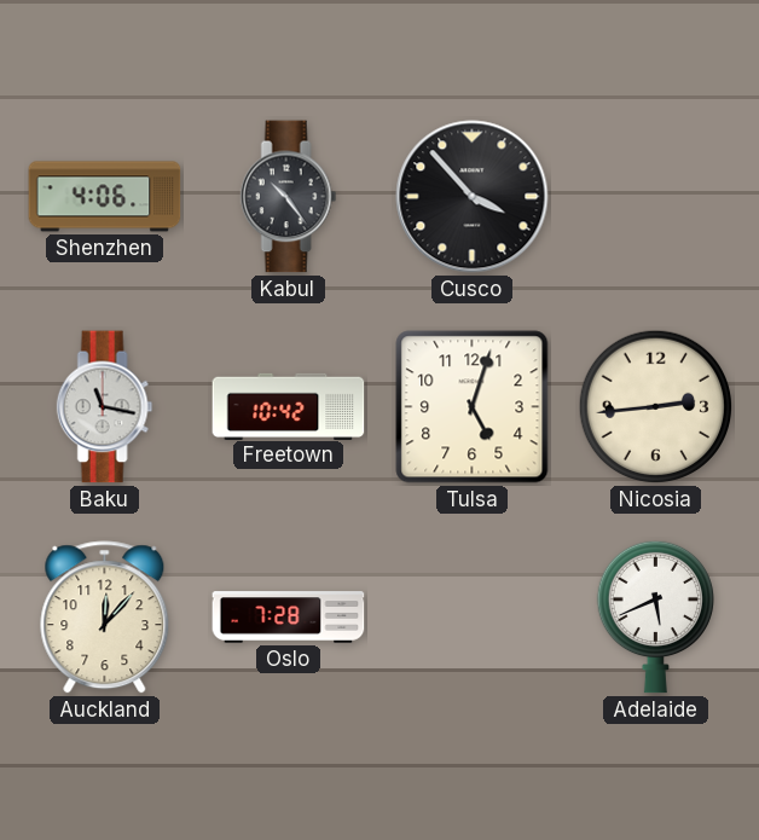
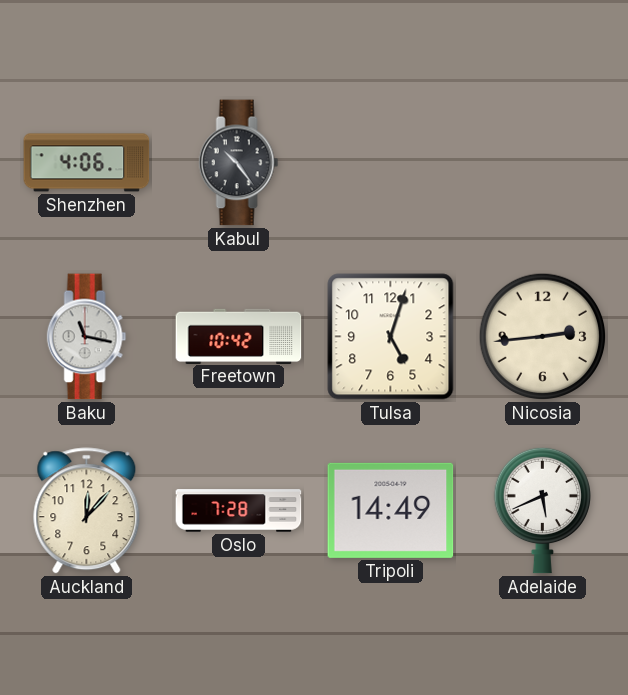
Cusco: 3:53 -> none
Tripoli: none -> 14:49
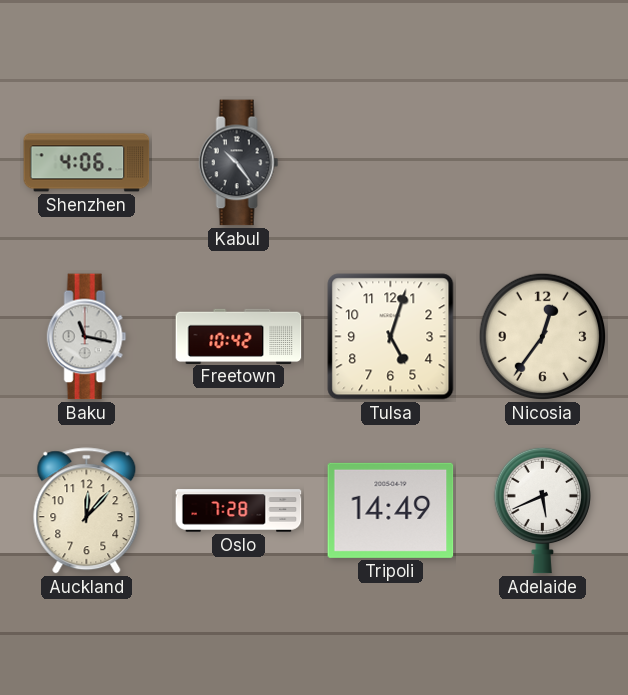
Nicosia: 2:44 -> 12:36
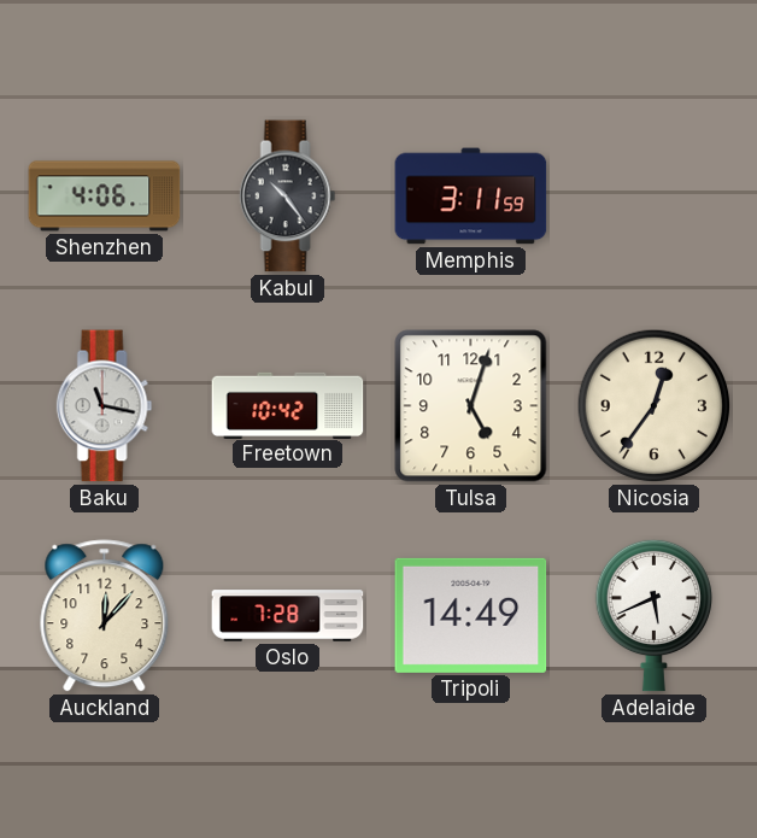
Memphis: none -> 3:11
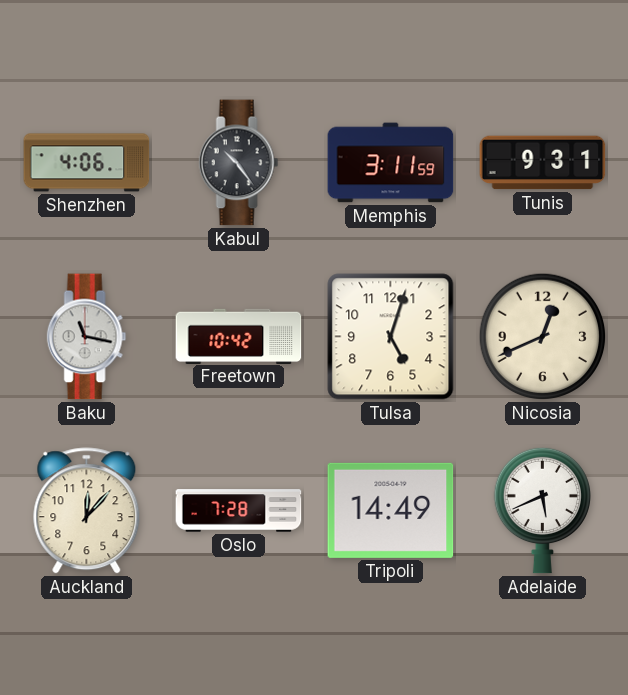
Tunis: none -> 9:31
Nicosia: 12:36 -> 12:41
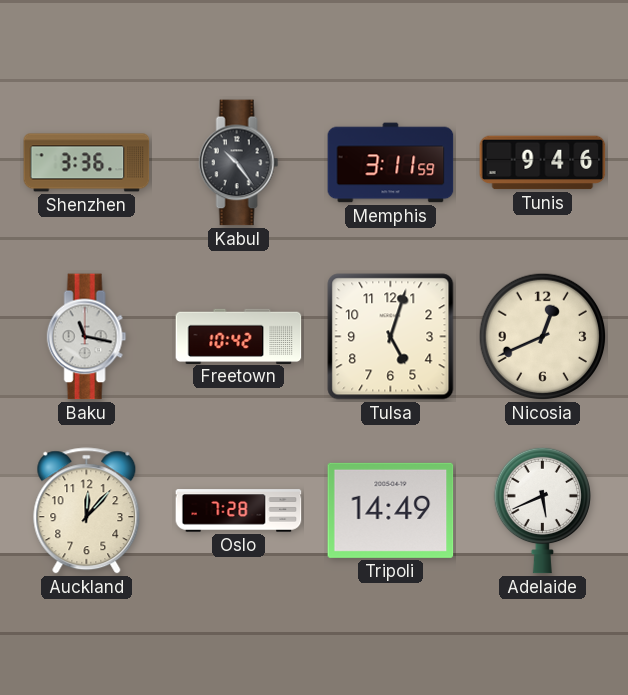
Shenzhen: 4:06 -> 3:36
Tunis: 9:31 -> 9:46
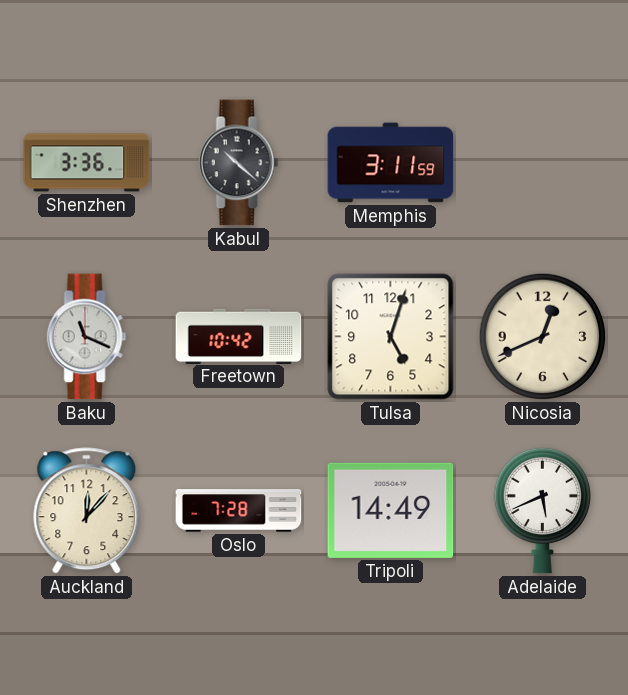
Kabul: 10:24 -> 10:22
Tunis: 9:46 -> none
Baku: 11:17 -> 11:19
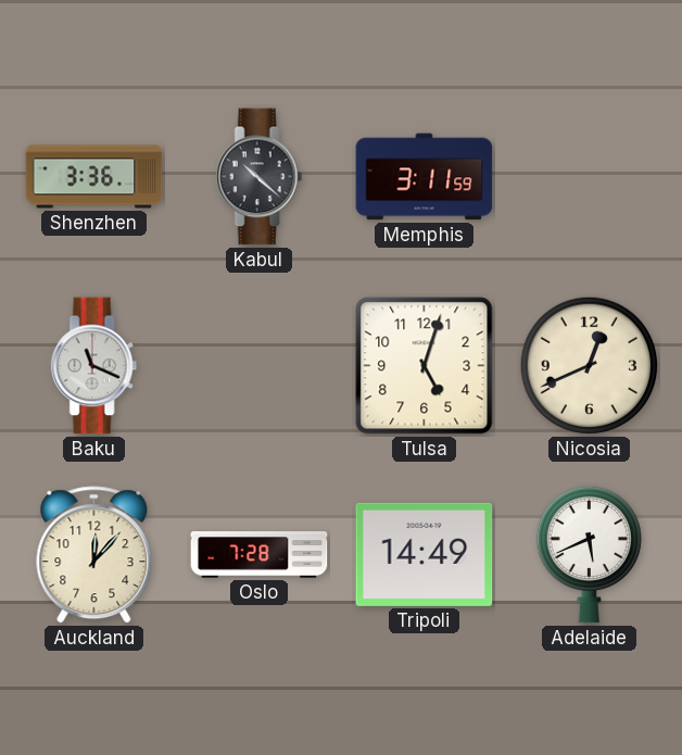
Freetown: 10:42 -> none
